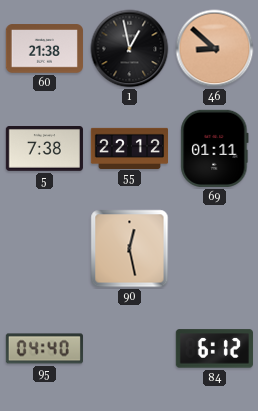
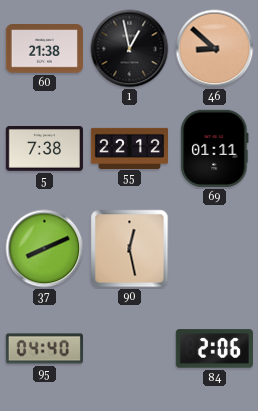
37: none -> 8:11
84: 6:12 -> 2:06
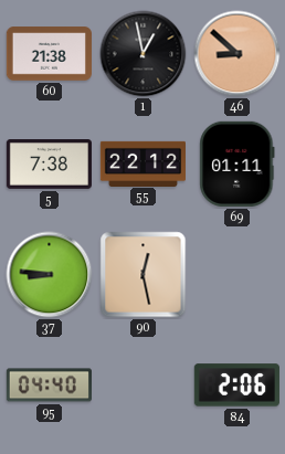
37: 8:11 -> 8:46
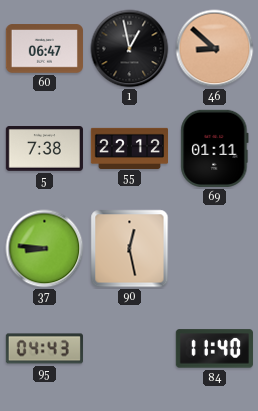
60: 21:38 -> 06:47
95: 04:40 -> 04:43
84: 2:06 -> 11:40
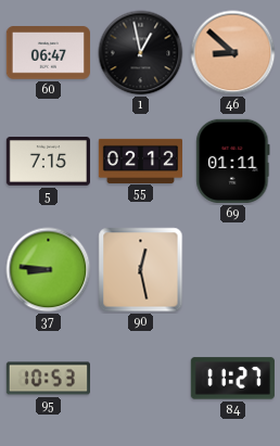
5: 7:38 -> 7:15
55: 22:12 -> 02:12
95: 04:43 -> 10:53
84: 11:40 -> 11:27
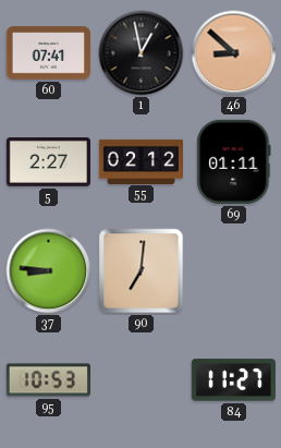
60: 06:47 -> 07:41
5: 7:15 -> 2:27
90: 12:28 -> 7:01
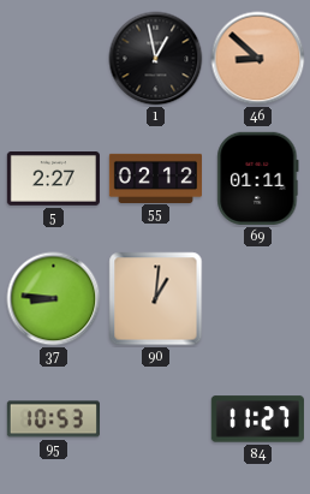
60: 07:41 -> none
90: 7:01 -> 1:01
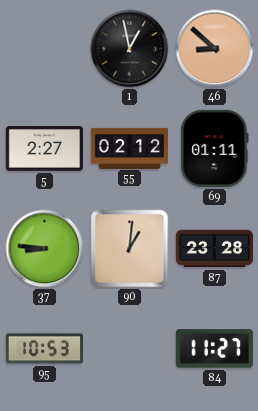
87: none -> 23:28
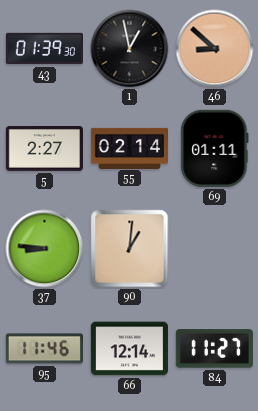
43: none -> 01:39
55: 02:12 -> 02:14
87: 23:28 -> none
95: 10:53 -> 11:46
66: none -> 12:14
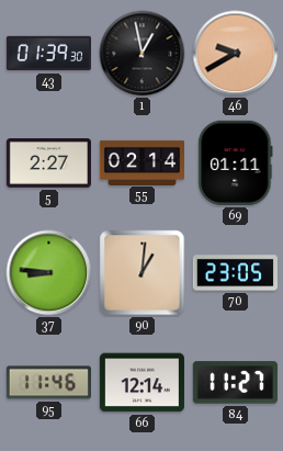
46: 8:52 -> 9:40
70: none -> 23:05
